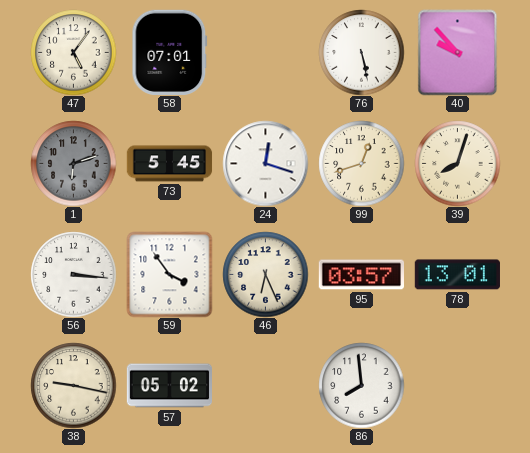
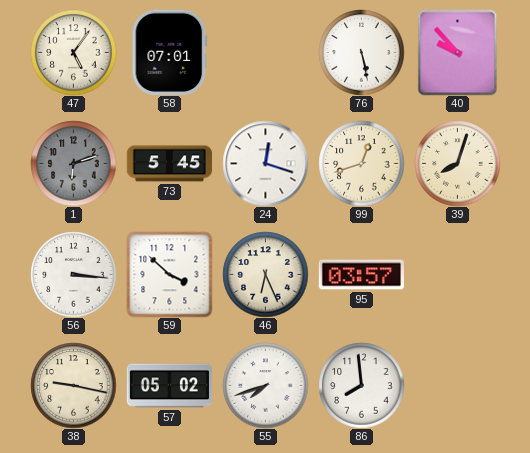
59: 3:54 -> 3:52
78: 13:01 -> none
55: none -> 7:42
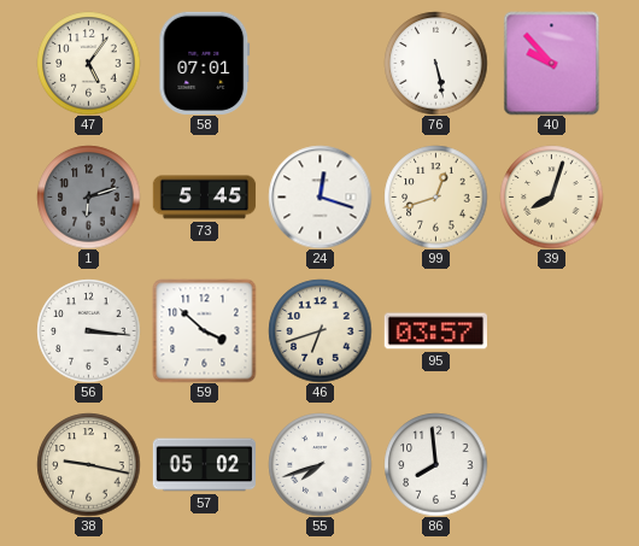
46: 6:26 -> 6:42
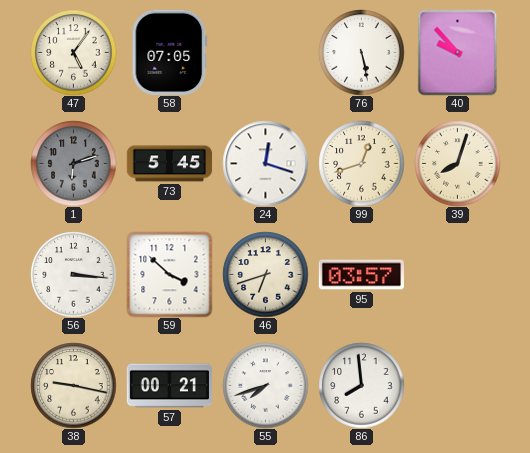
58: 07:01 -> 07:05
57: 05:02 -> 00:21
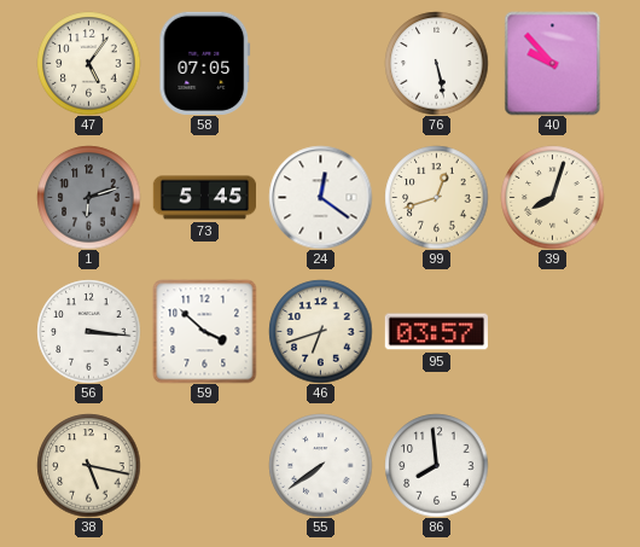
24: 12:18 -> 12:21
38: 9:17 -> 5:17
57: 00:21 -> none
55: 7:42 -> 7:39
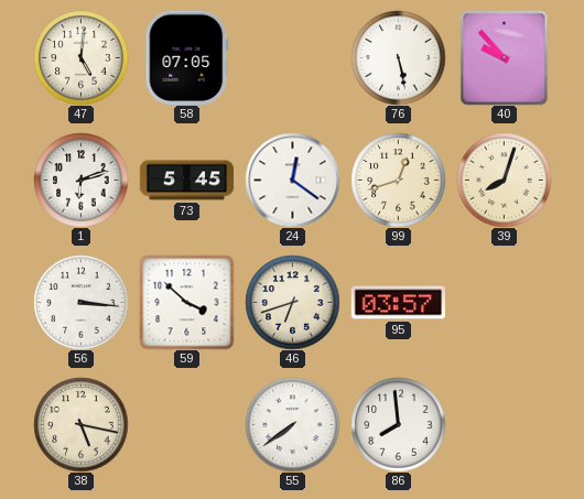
47: 5:06 -> 5:01
1 dial: grey -> white
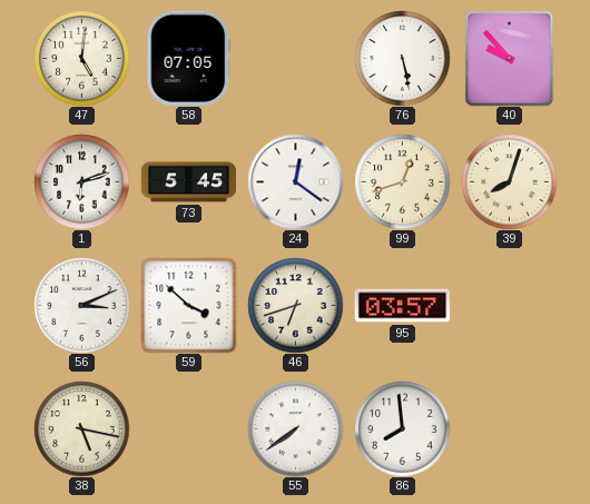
56: 3:16 -> 3:11
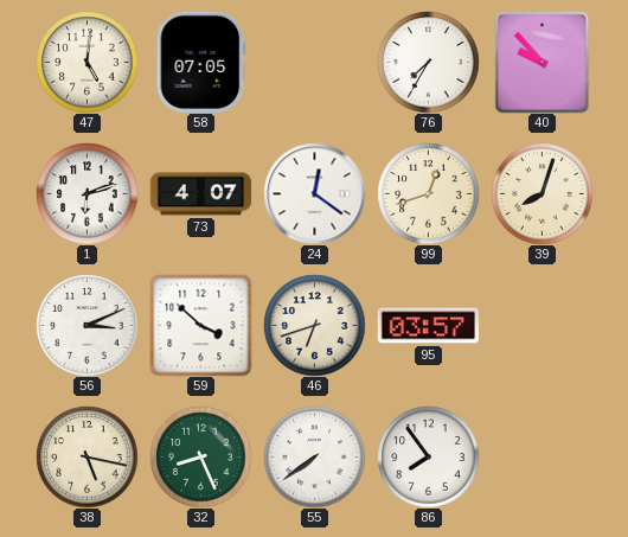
76: 5:28 -> 7:35
73: 5:45 -> 4:07
32: none -> 8:26
86: 7:59 -> 7:54
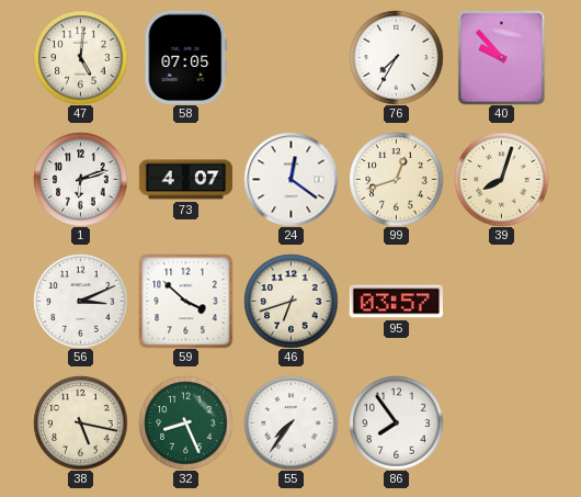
55: 7:39 -> 7:36
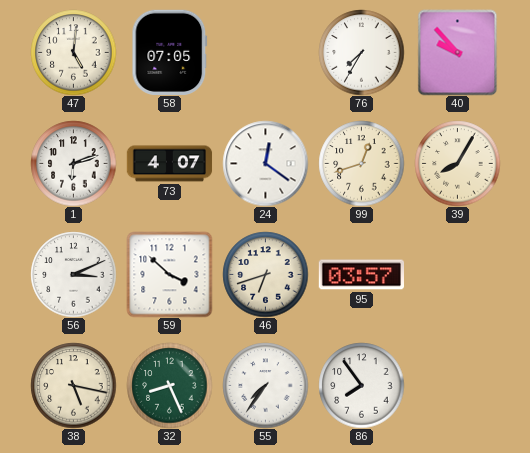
39: 8:03 -> 8:05
